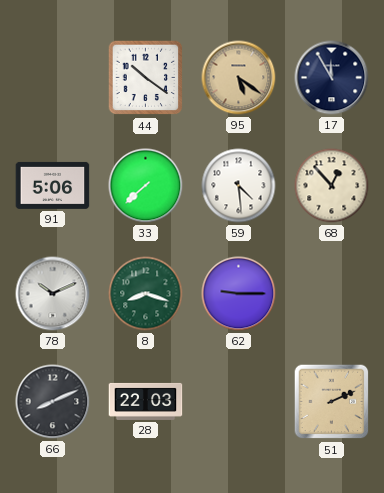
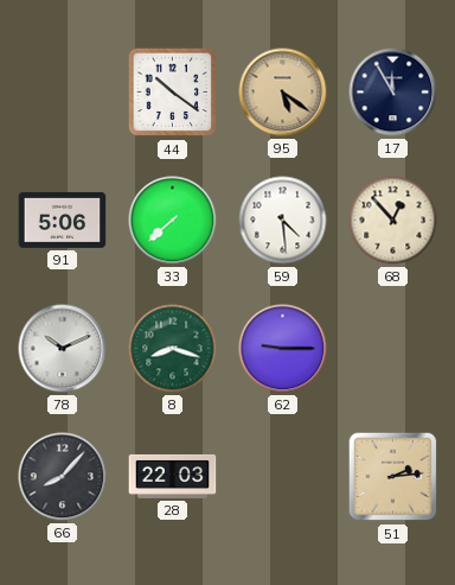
66: 8:11 -> 8:07
51: 2:11 -> 2:14
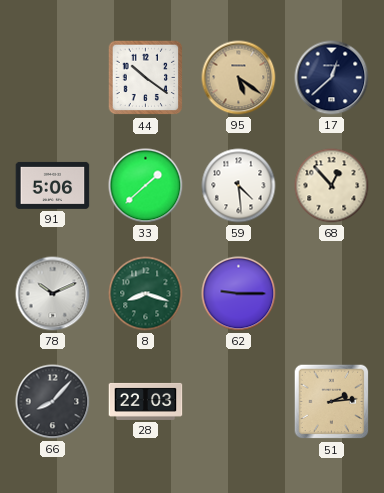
17: 11:55 -> 12:38
33: 7:38 -> 1:38
